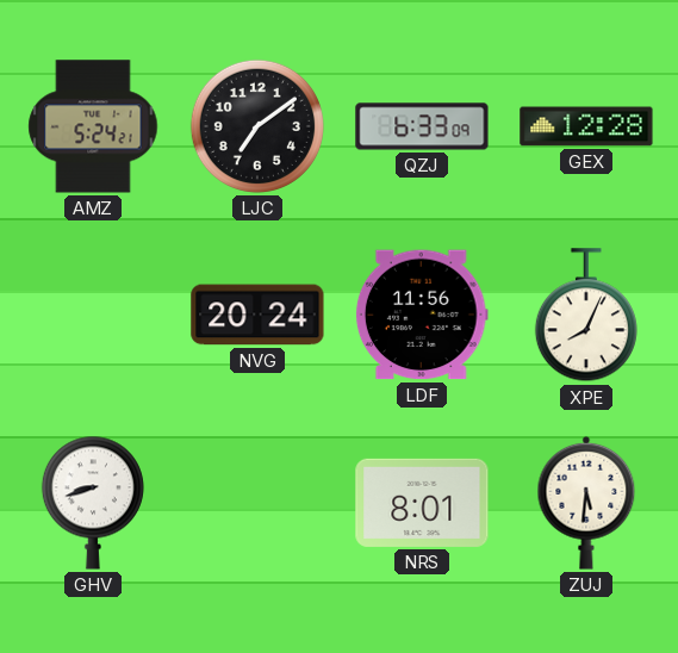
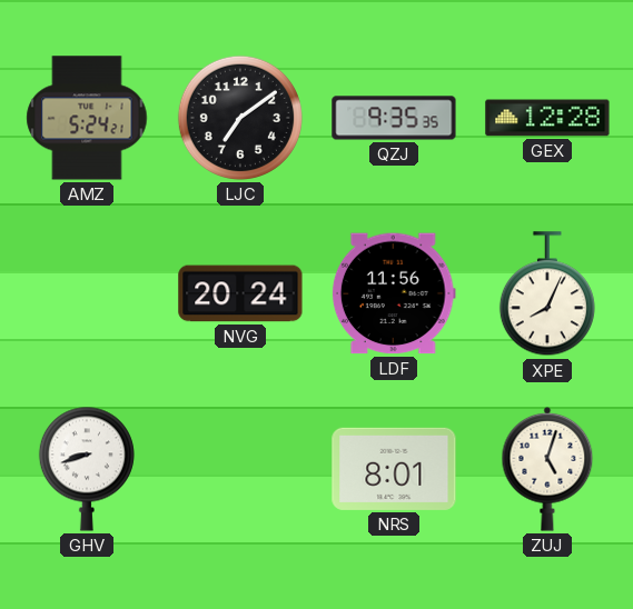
QZJ: 6:33 -> 9:35
ZUJ: 5:31 -> 5:03
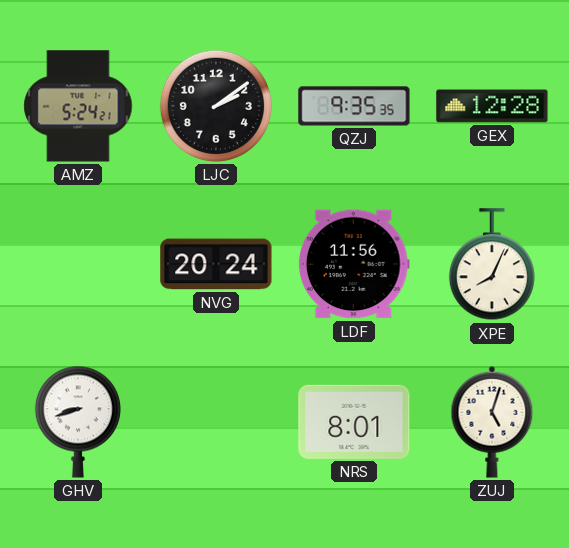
LJC: 7:09 -> 2:09
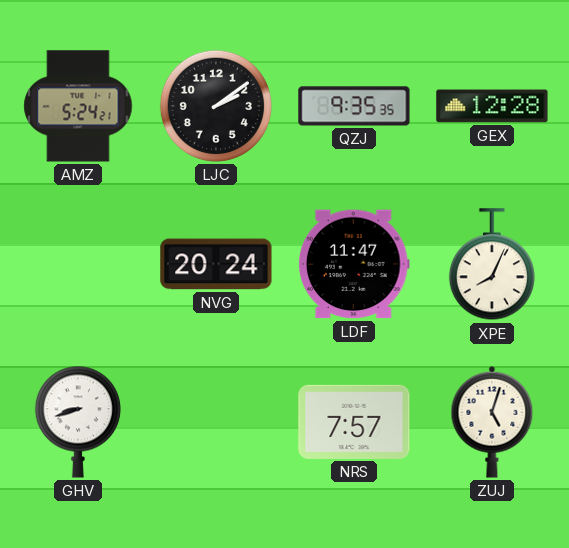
LDF: 11:56 -> 11:47
NRS: 8:01 -> 7:57
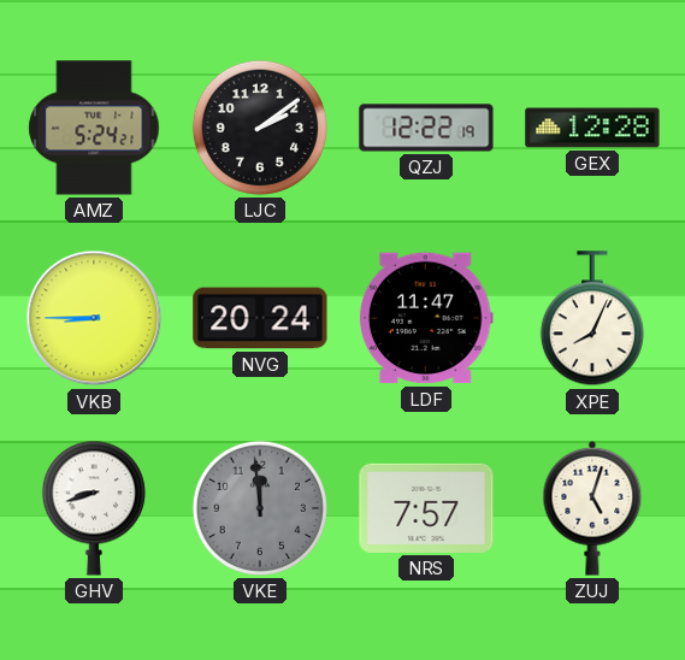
QZJ: 9:35 -> 12:22
VKB: none -> 8:45
VKE: none -> 11:59
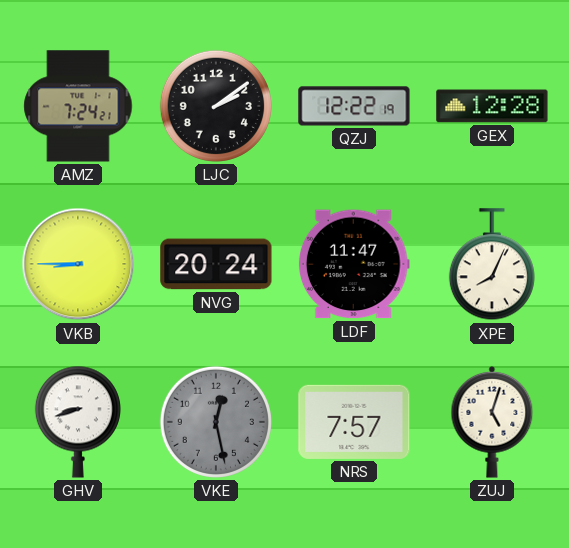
AMZ: 5:24 -> 7:24
VKE: 11:59 -> 12:28
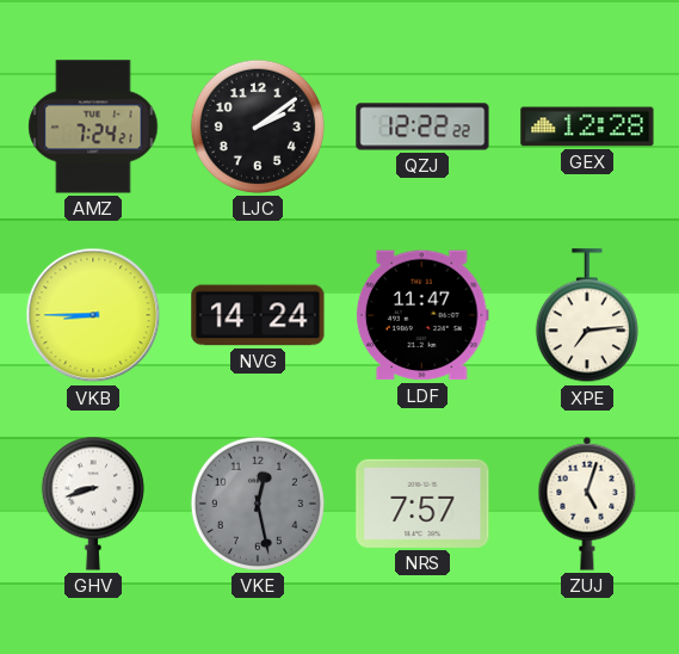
QZJ: 12:22:19 -> 12:22:22
NVG: 20:24 -> 14:24
XPE: 8:04 -> 7:14
